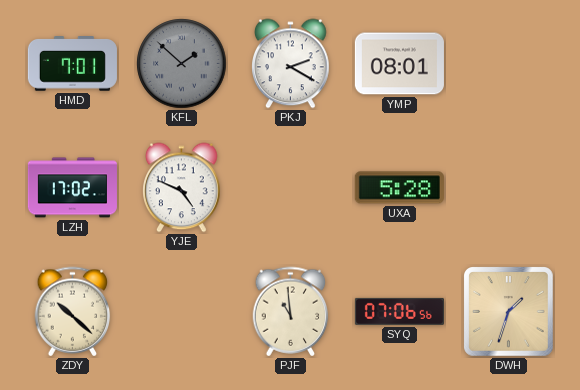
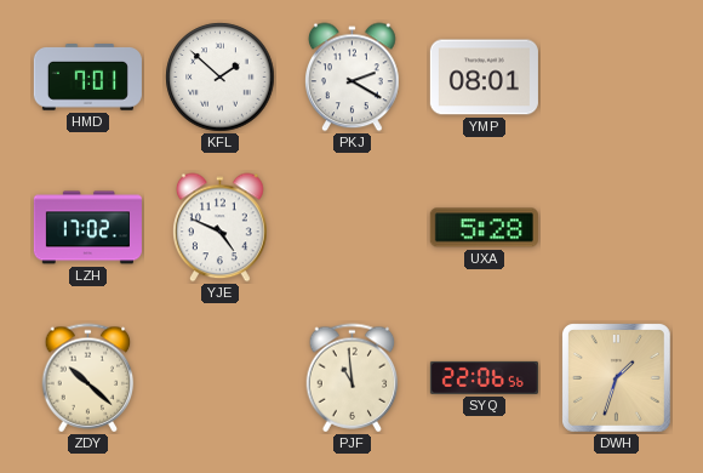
KFL dial: grey -> white
SYQ: 07:06 -> 22:06
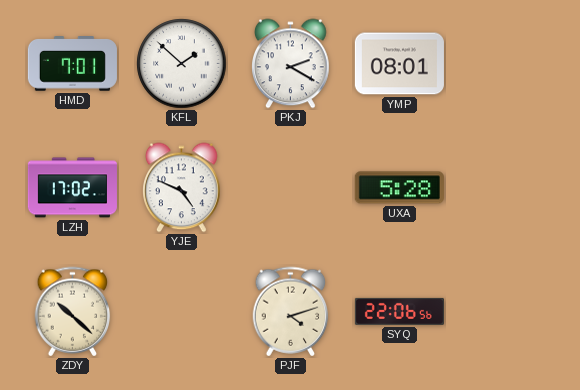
PJF: 10:59 -> 4:12
DWH: 1:33 -> none
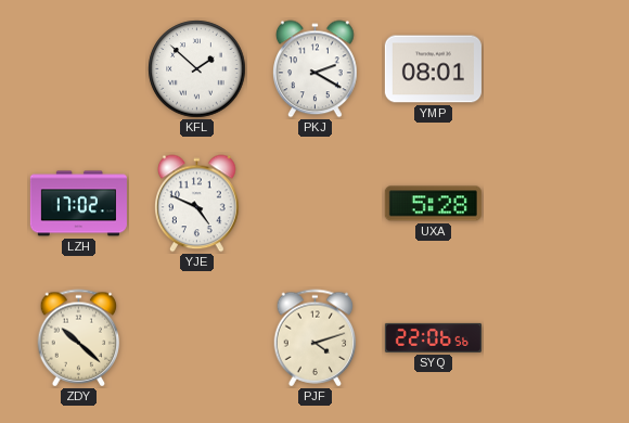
HMD: 7:01 -> none
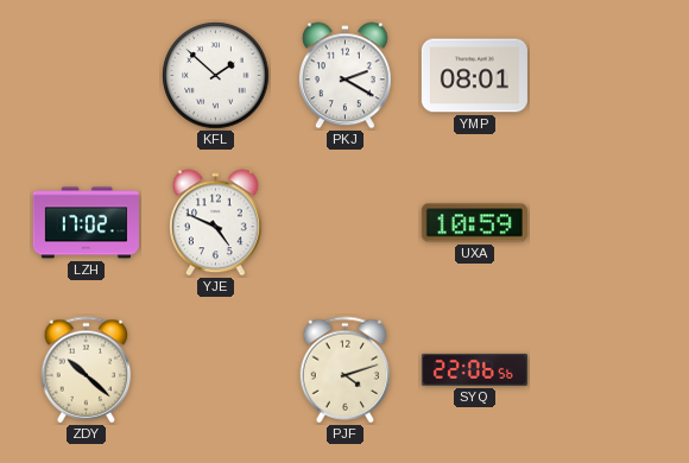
UXA: 5:28 -> 10:59
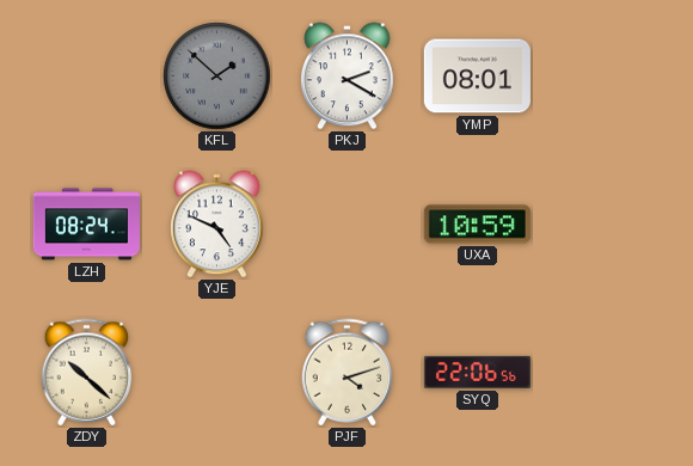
KFL dial: white -> grey
LZH: 17:02 -> 08:24
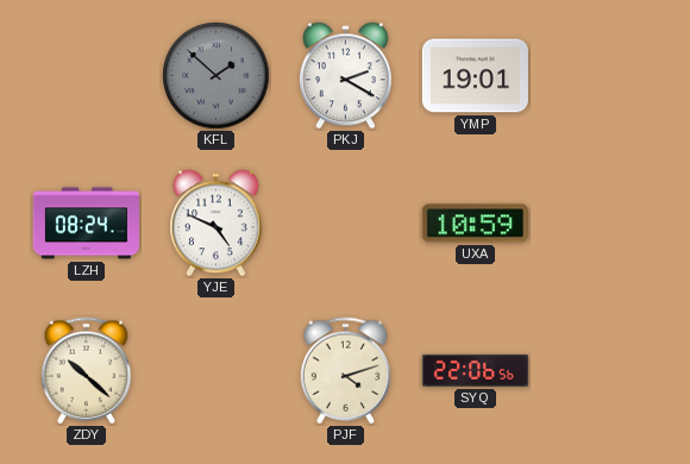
YMP: 08:01 -> 19:01
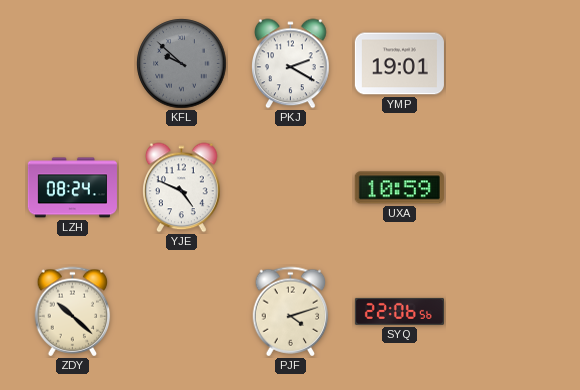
KFL: 1:52 -> 9:52
